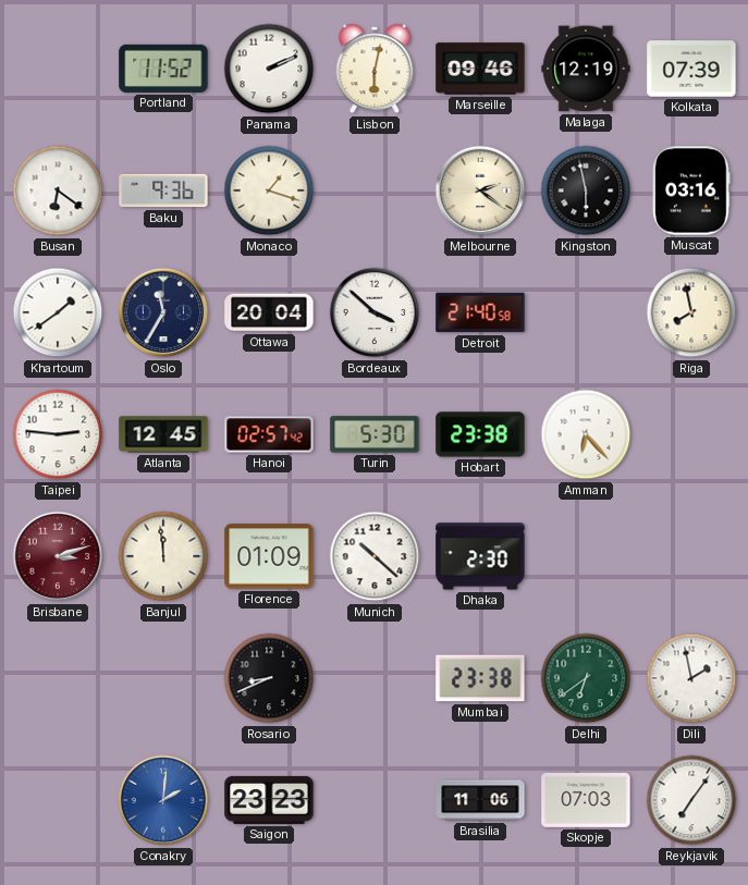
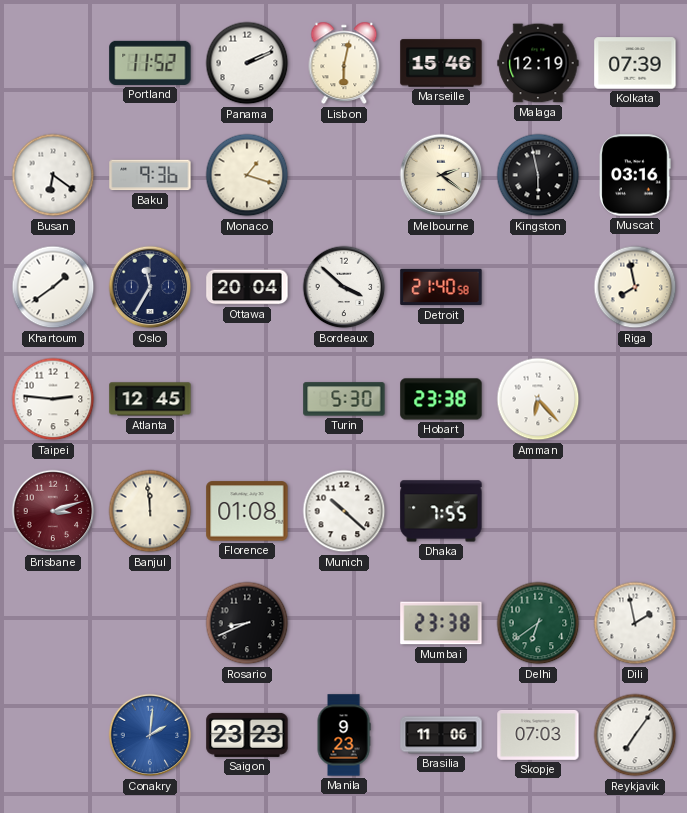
Marseille: 09:46 -> 15:46
Hanoi: 02:57 -> none
Florence: 01:09 -> 01:08
Dhaka: 2:30 -> 7:55
Manila: none -> 9:23
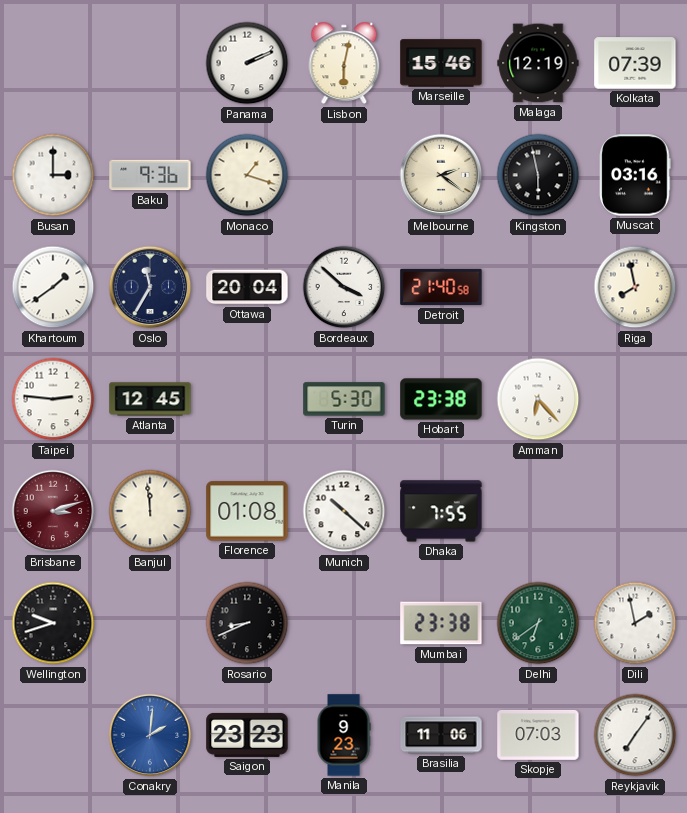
Portland: 11:52 -> none
Busan: 6:21 -> 3:00
Wellington: none -> 9:42
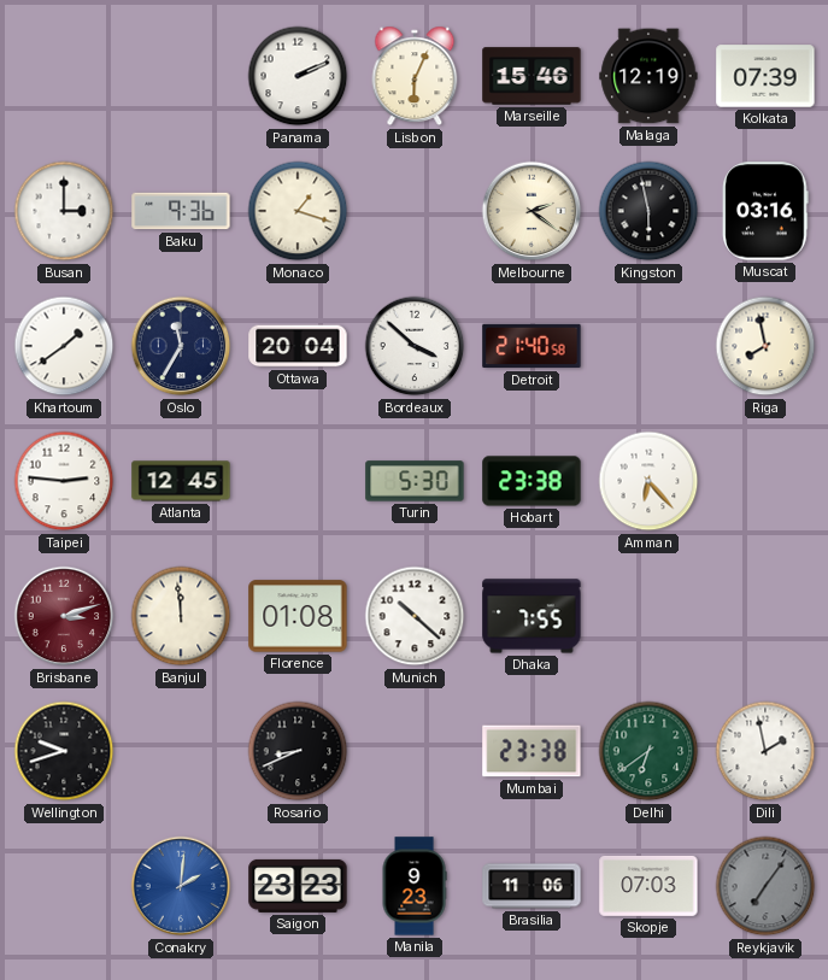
Lisbon: 6:02 -> 6:04
Reykjavik dial: white -> grey
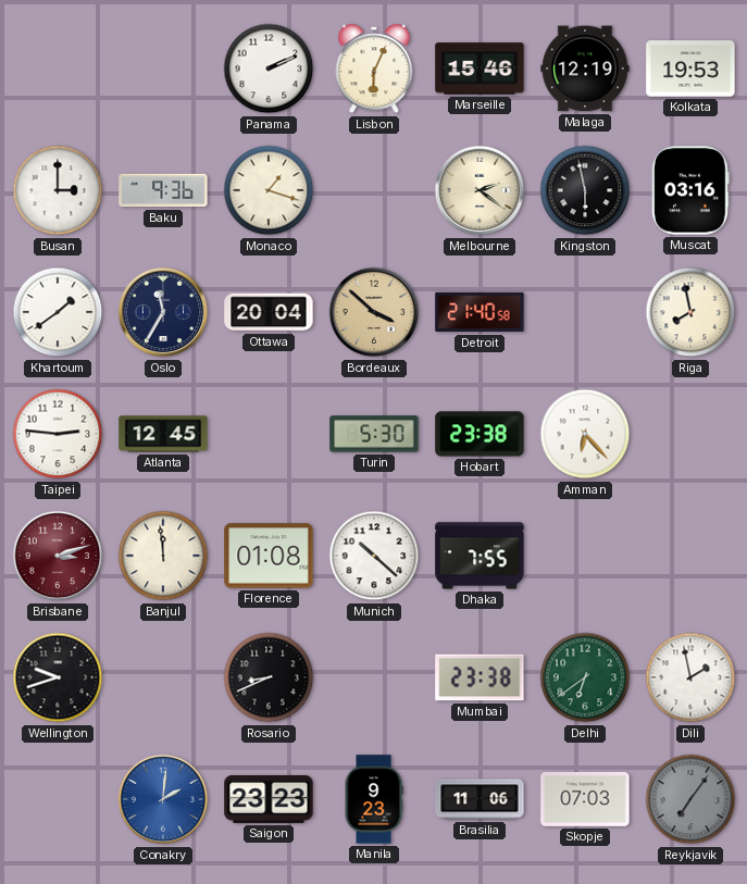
Kolkata: 07:39 -> 19:53
Bordeaux dial: white -> champagne
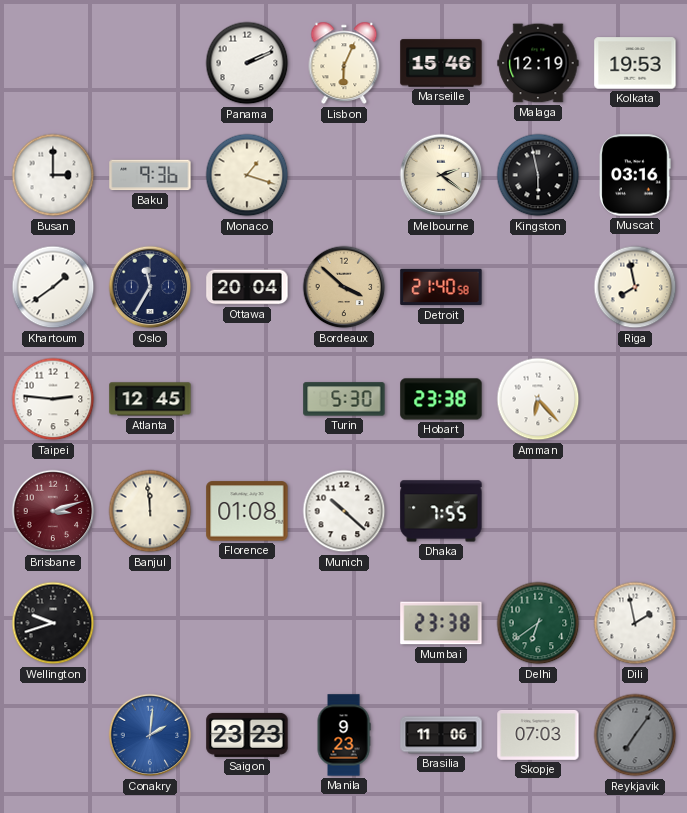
Rosario: 8:41 -> none
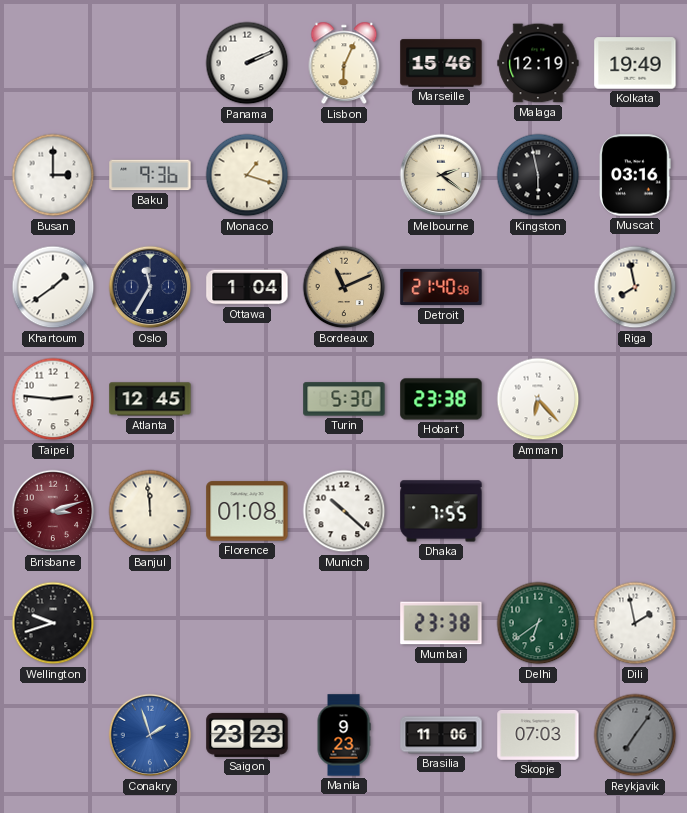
Kolkata: 19:53 -> 19:49
Ottawa: 20:04 -> 1:04
Bordeaux: 3:52 -> 11:11
Conakry: 2:01 -> 1:57
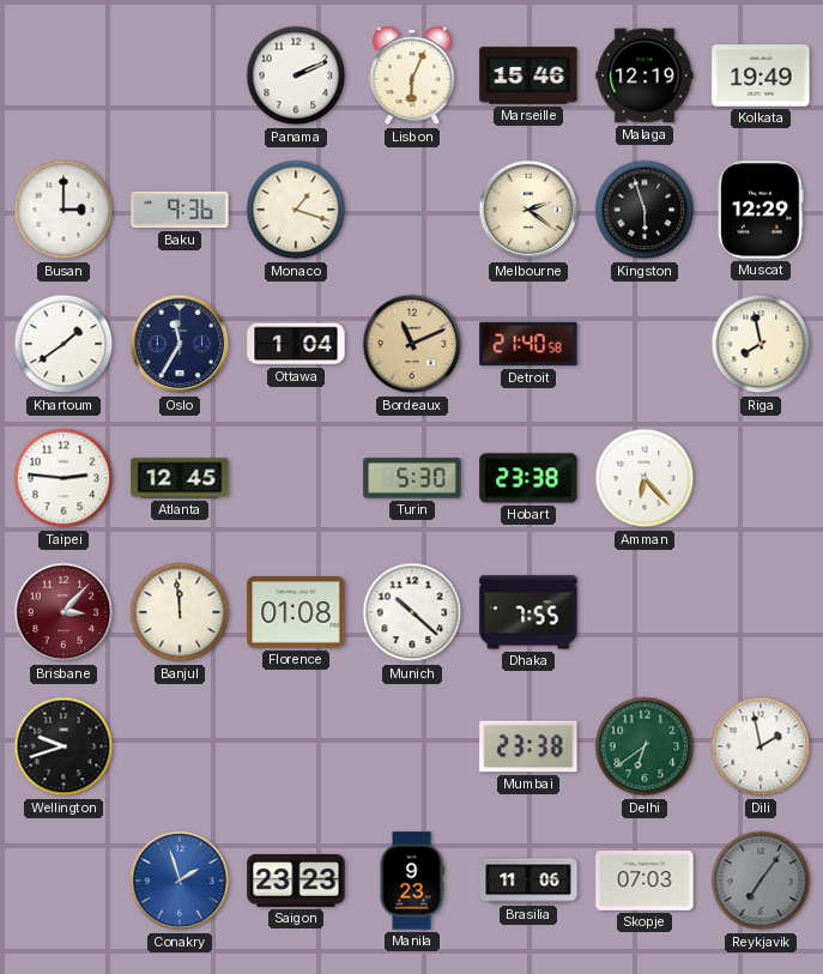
Kingston: 5:58 -> 5:57
Muscat: 03:16 -> 12:29
Brisbane: 3:12 -> 3:07
